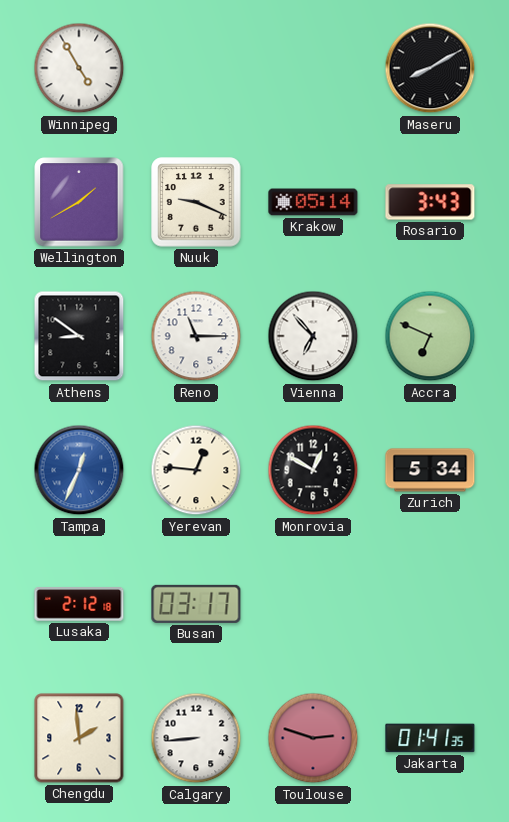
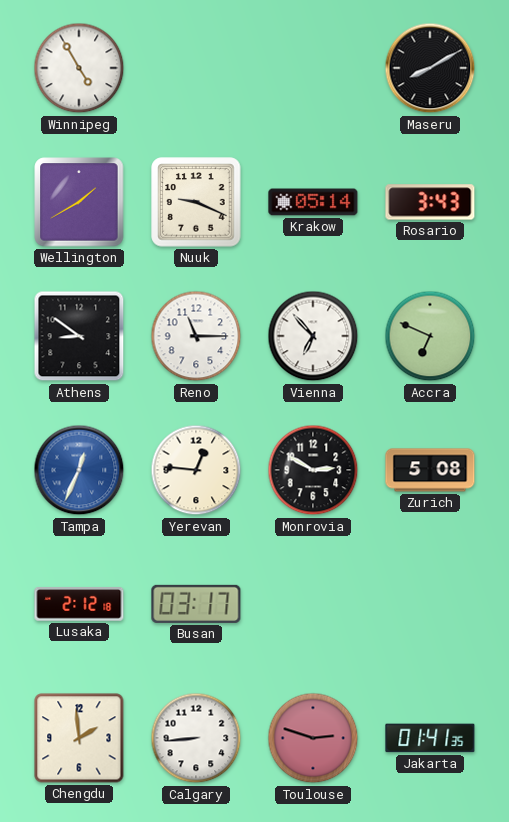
Monrovia: 12:50 -> 2:50
Zurich: 5:34 -> 5:08
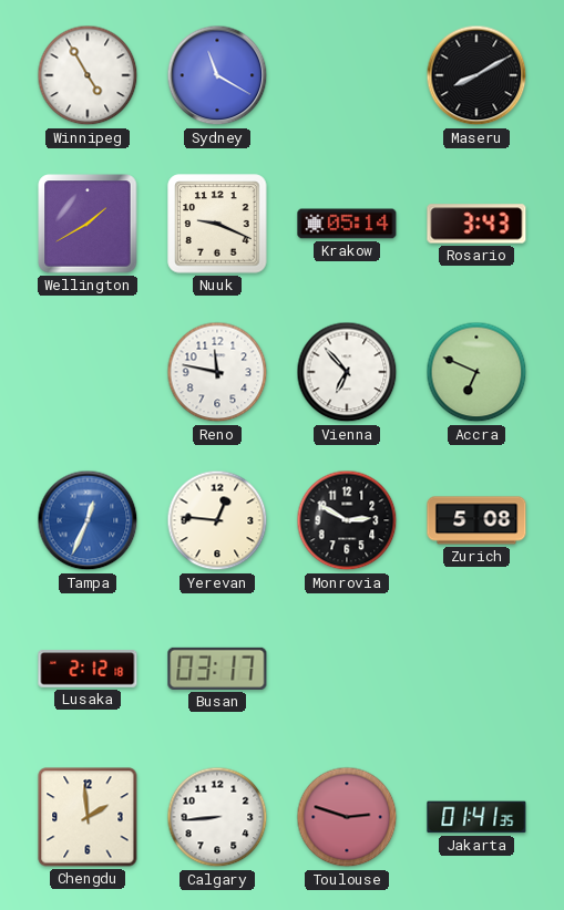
Sydney: none -> 11:20
Athens: 8:51 -> none
Reno: 11:15 -> 11:47
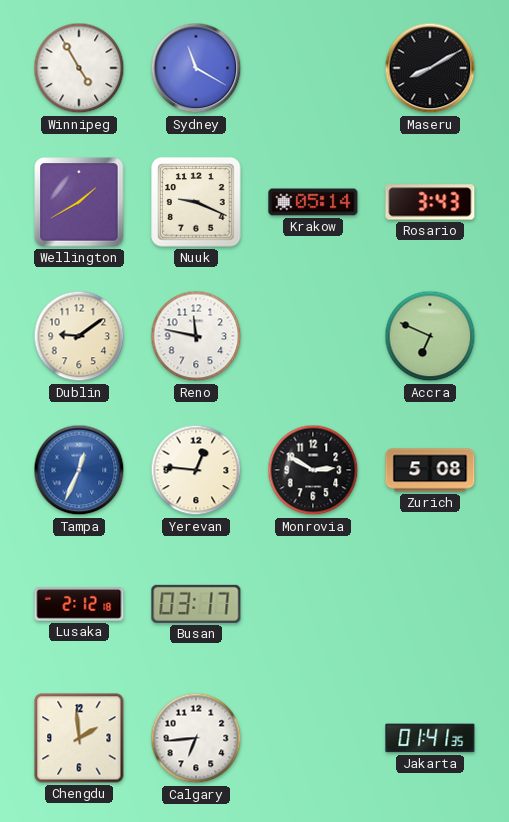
Dublin: none -> 9:09
Vienna: 6:53 -> none
Calgary: 8:44 -> 6:44
Toulouse: 2:48 -> none
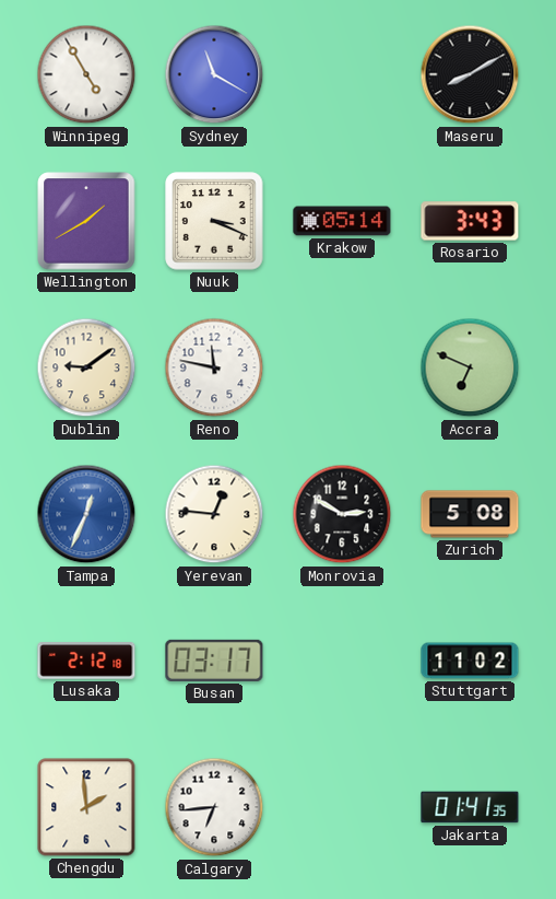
Nuuk: 9:19 -> 3:19
Stuttgart: none -> 11:02
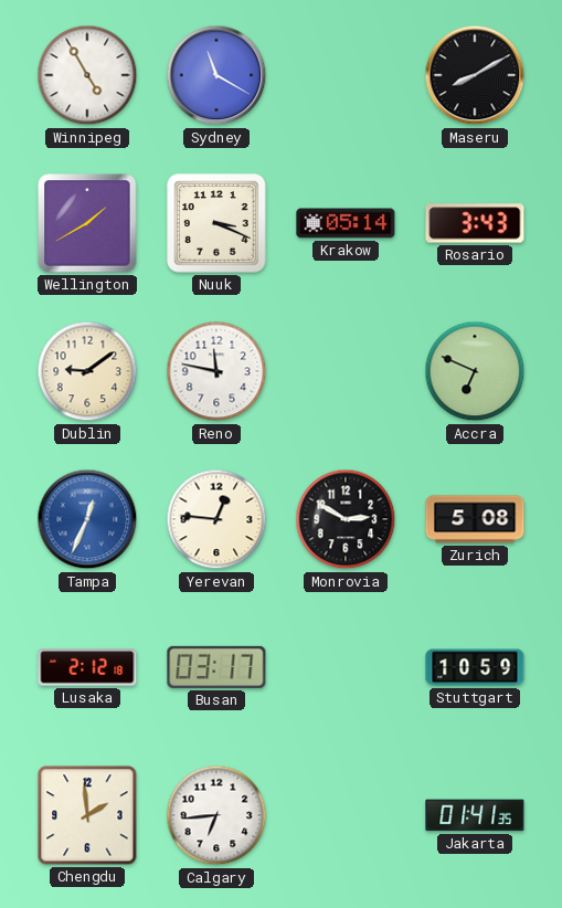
Stuttgart: 11:02 -> 10:59
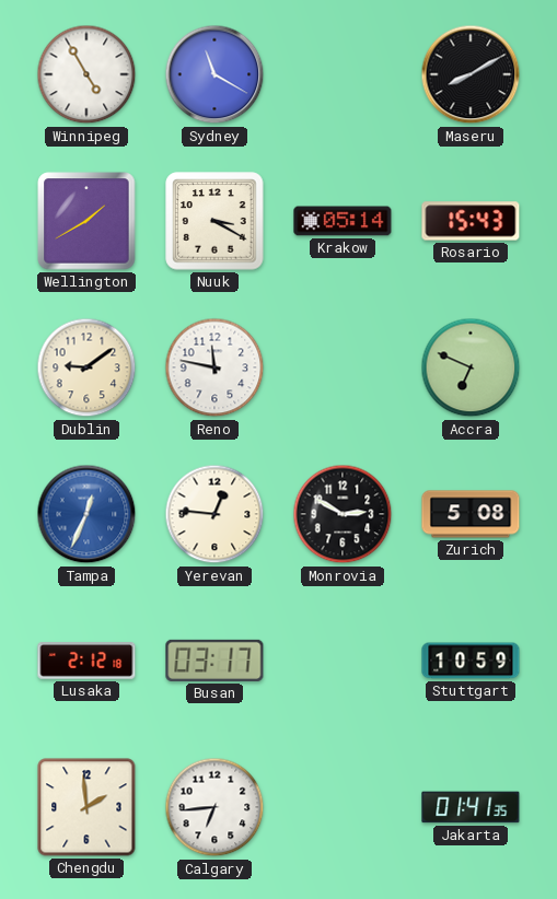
Nuuk: 3:19 -> 3:20
Rosario: 3:43 -> 15:43
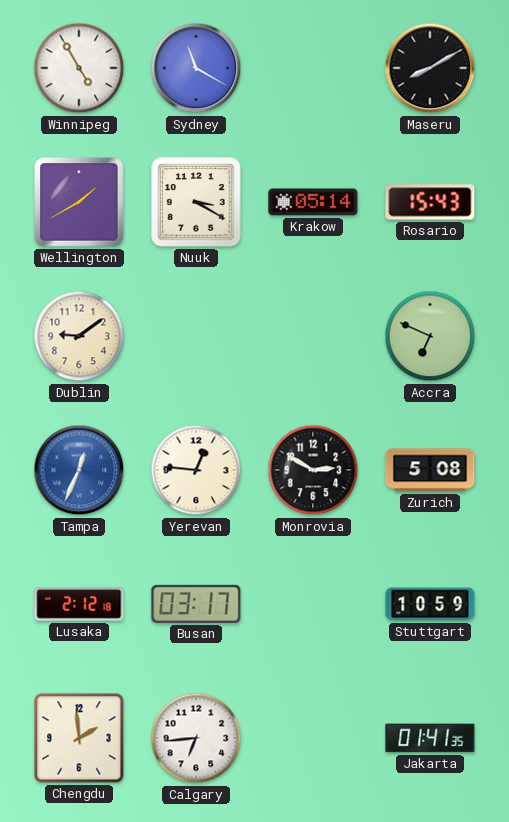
Reno: 11:47 -> none
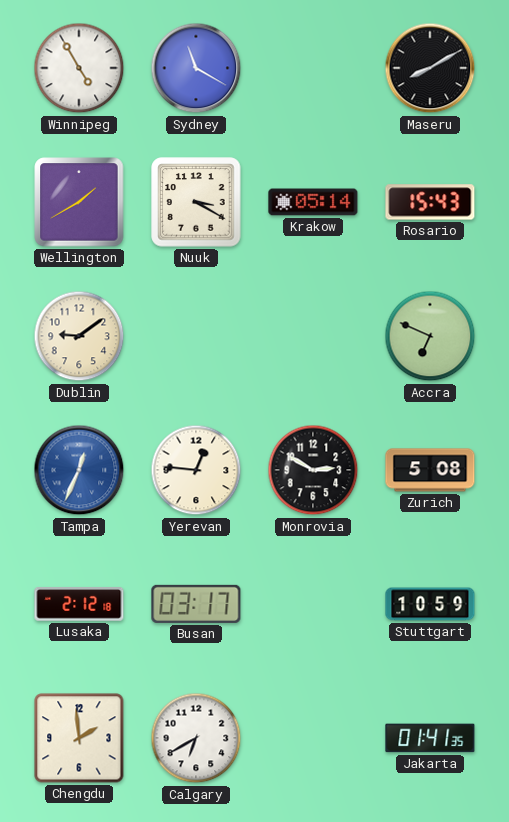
Calgary: 6:44 -> 6:40
